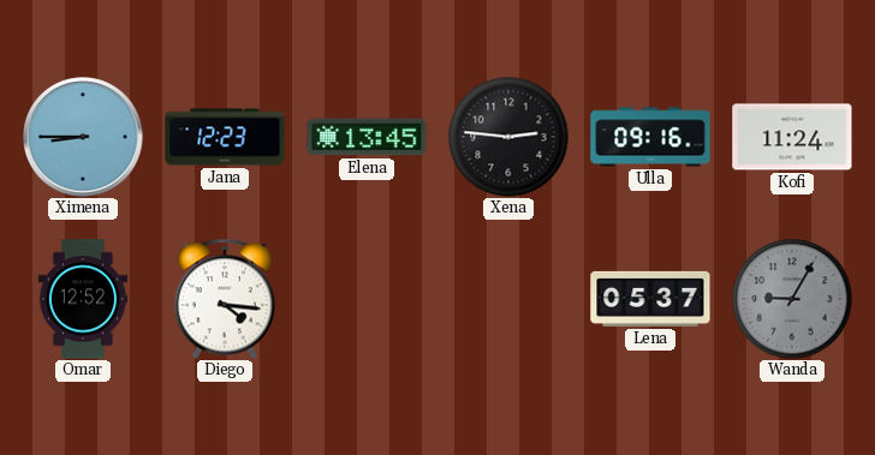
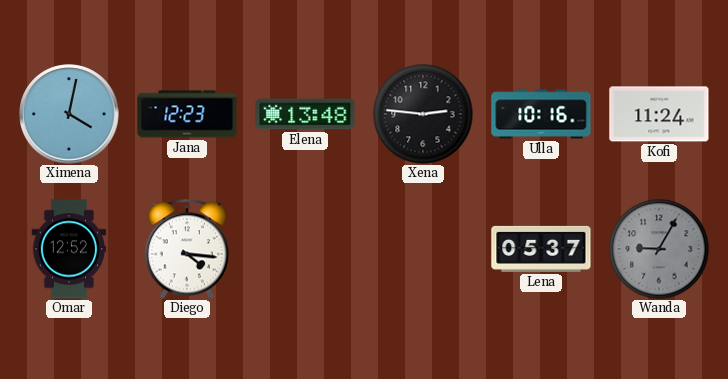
Ximena: 8:45 -> 4:02
Elena: 13:45 -> 13:48
Ulla: 09:16 -> 10:16
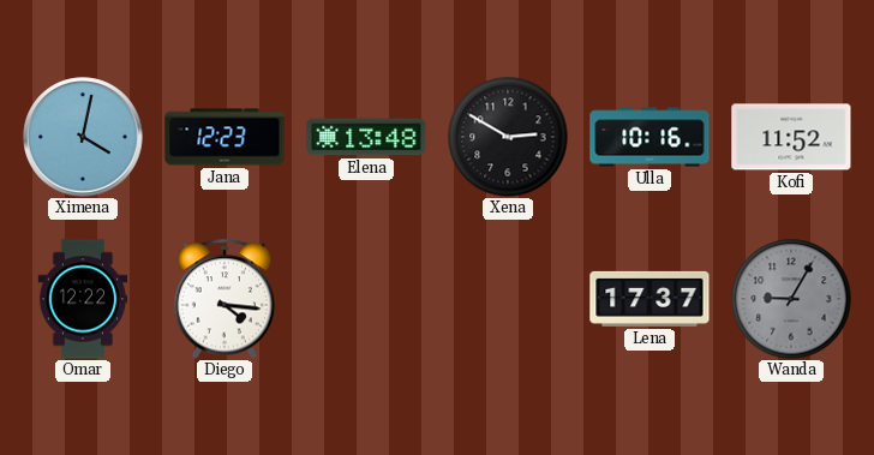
Xena: 2:46 -> 2:50
Kofi: 11:24 -> 11:52
Omar: 12:52 -> 12:22
Lena: 05:37 -> 17:37
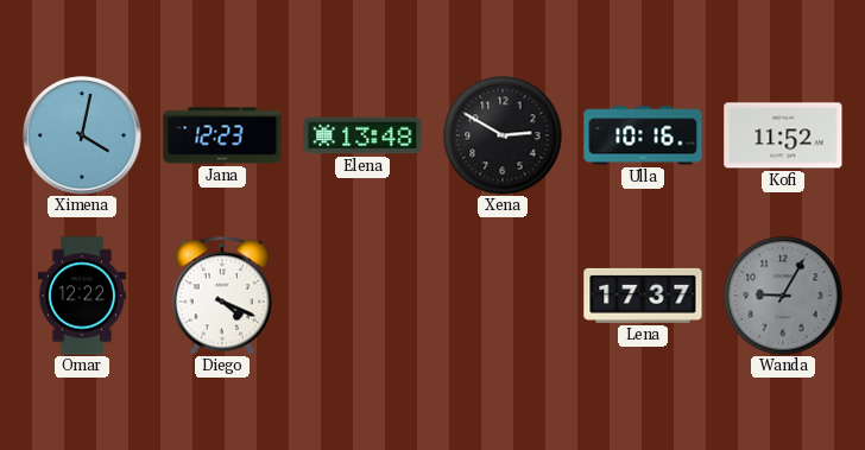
Diego: 4:16 -> 4:19
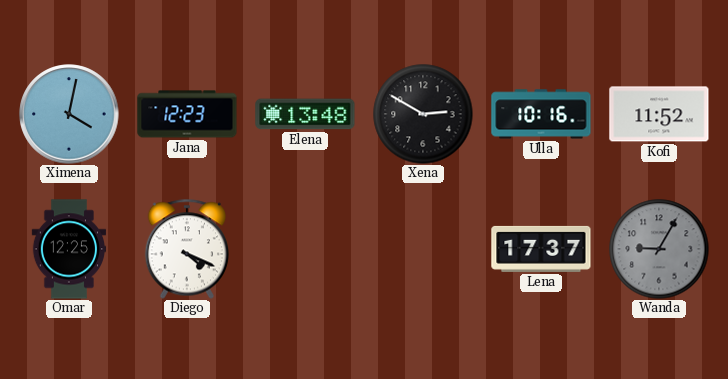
Omar: 12:22 -> 12:25
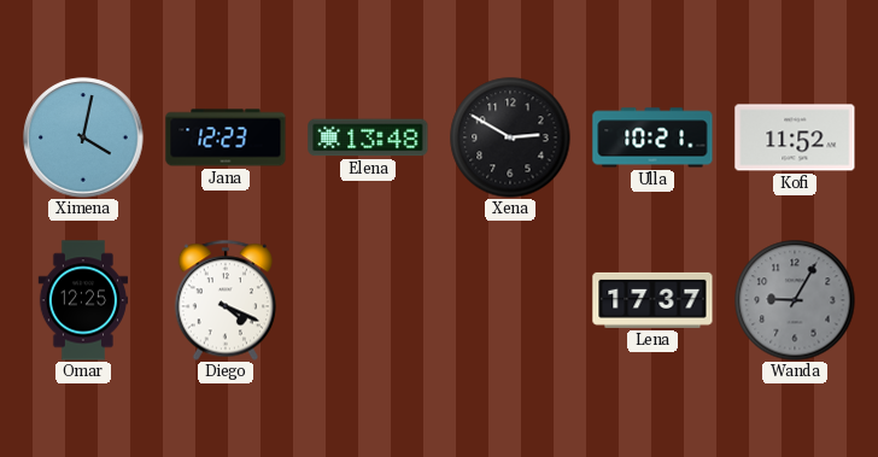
Ulla: 10:16 -> 10:21
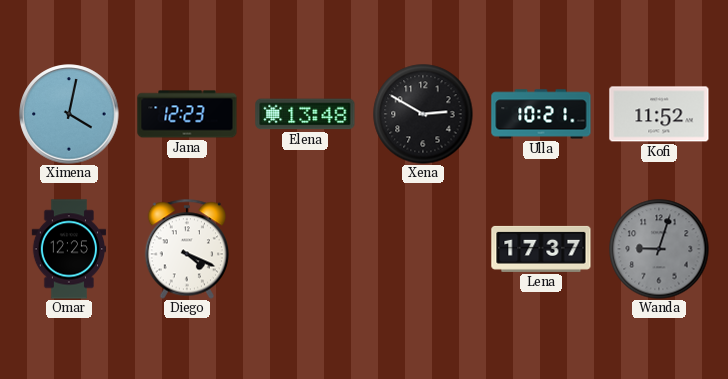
Wanda: 9:05 -> 9:03
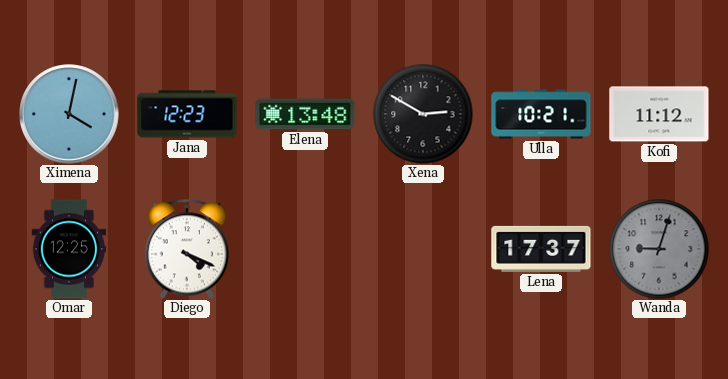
Kofi: 11:52 -> 11:12
